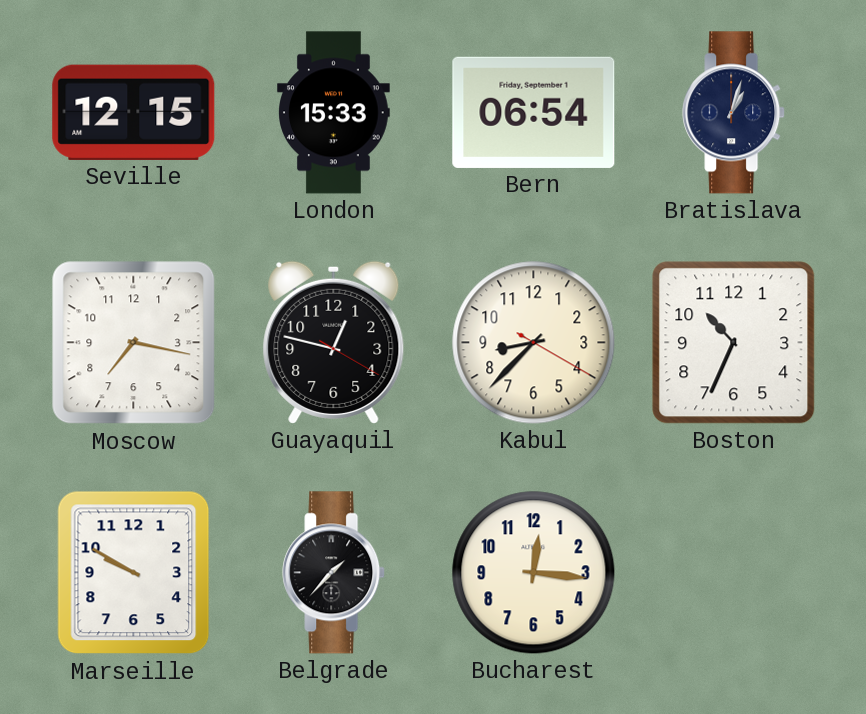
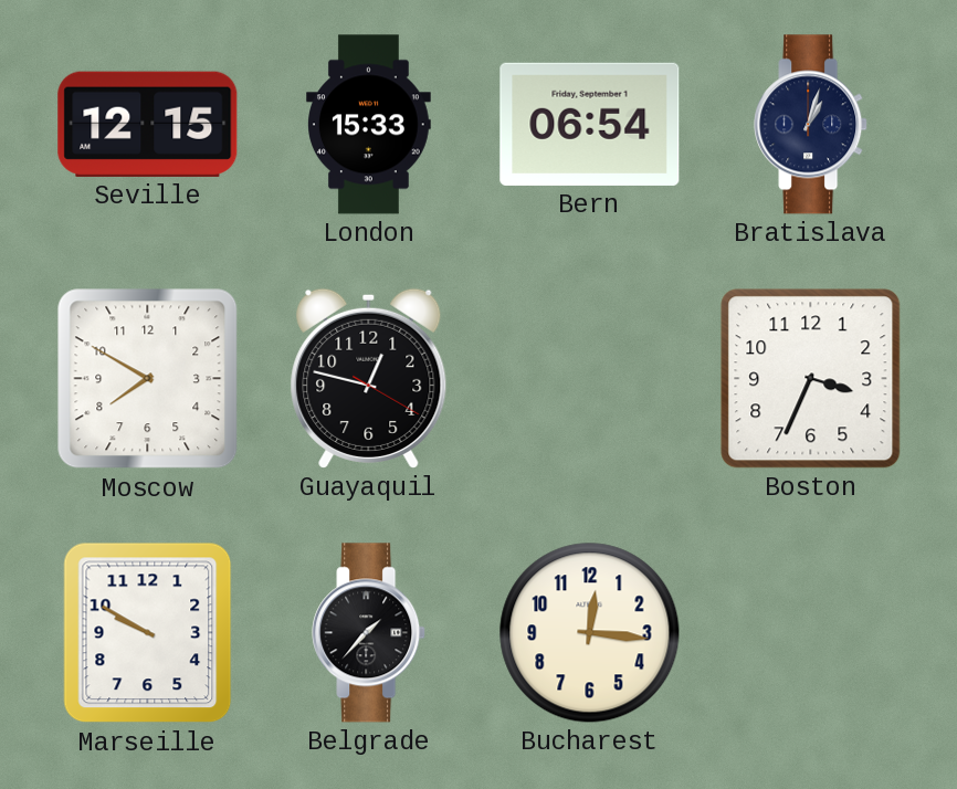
Moscow: 7:17 -> 7:50
Kabul: 8:37 -> none
Boston: 10:34 -> 3:34
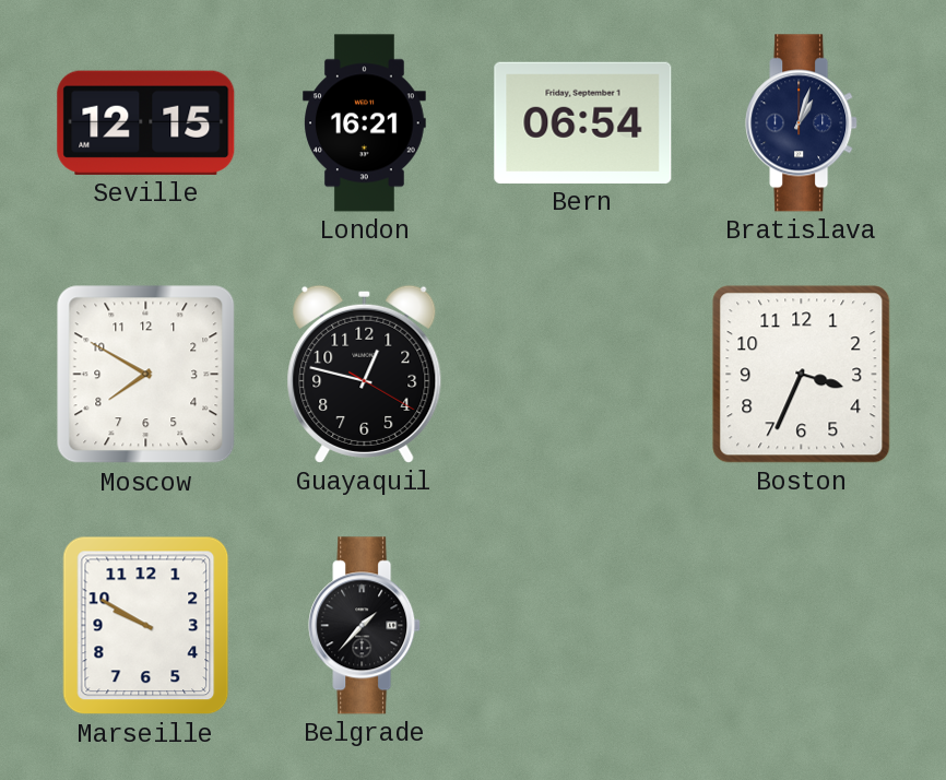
London: 15:33 -> 16:21
Bucharest: 12:16 -> none
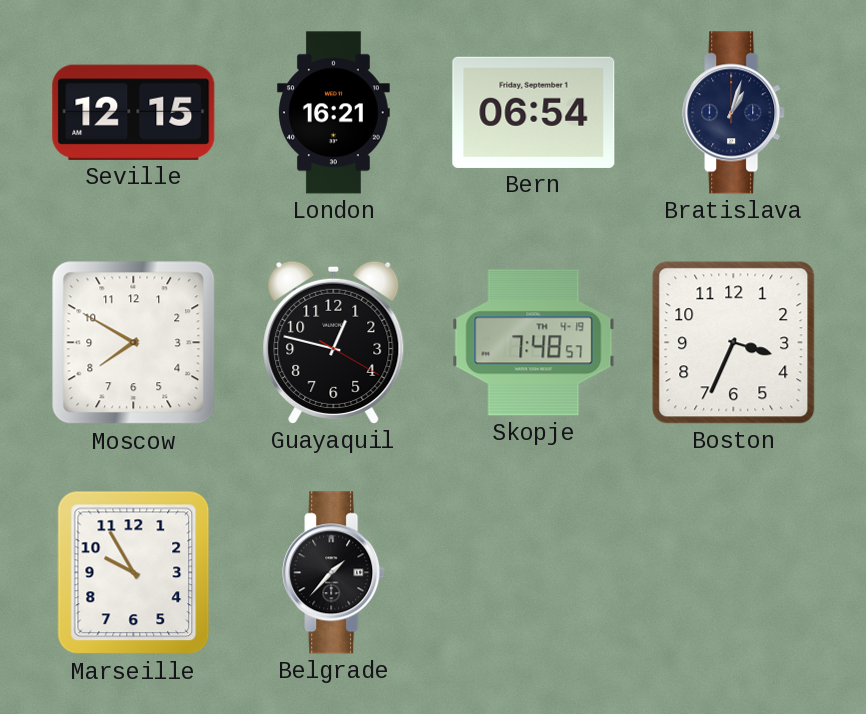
Skopje: none -> 7:48
Marseille: 9:50 -> 9:55
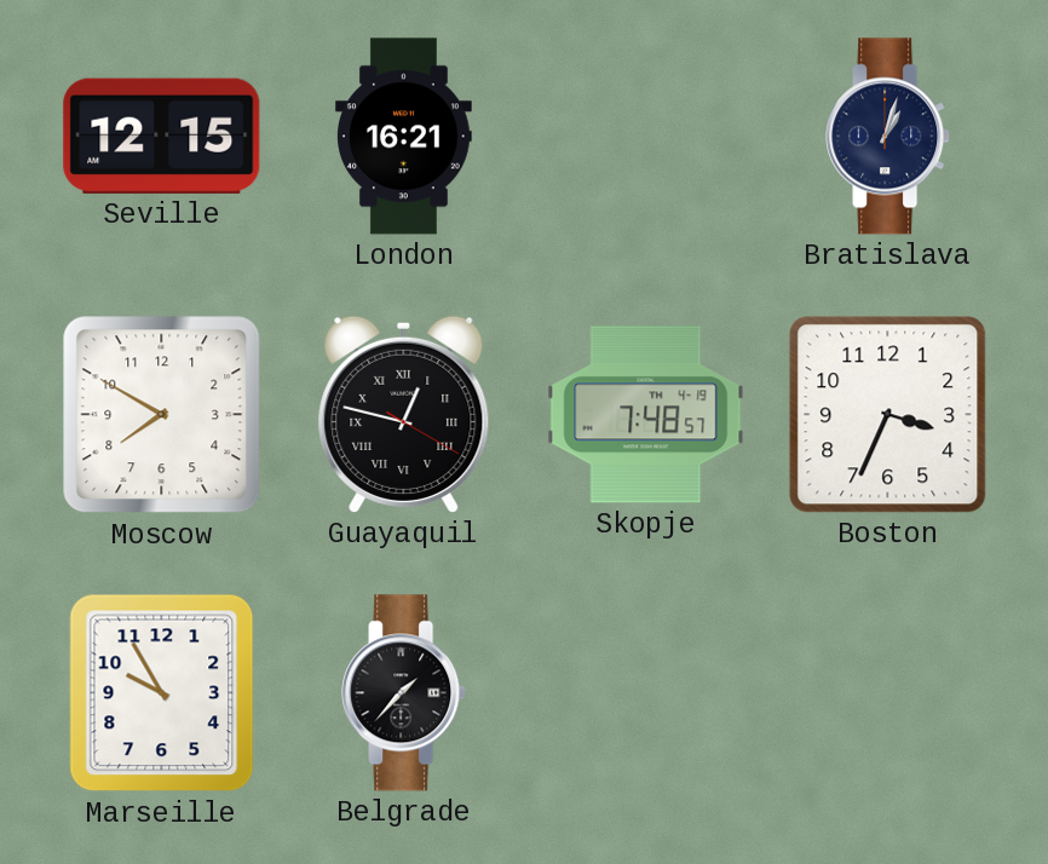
Bern: 06:54 -> none
Guayaquil numerals: Arabic -> Roman
